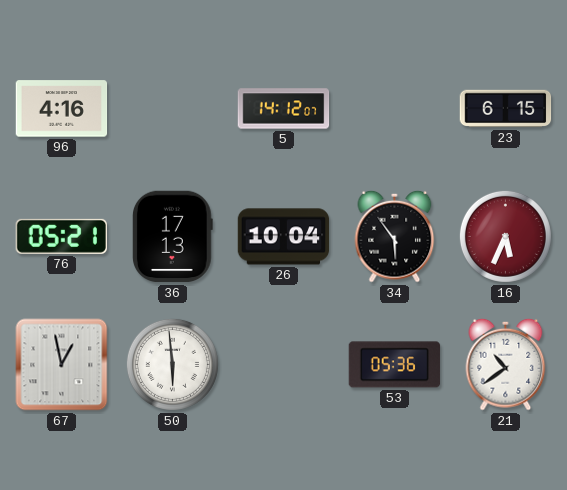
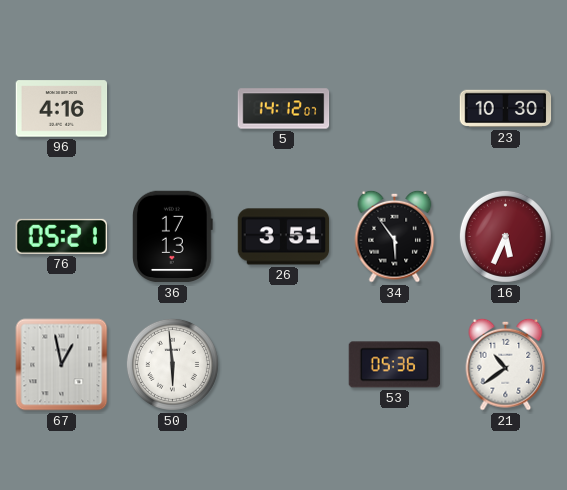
23: 6:15 -> 10:30
26: 10:04 -> 3:51
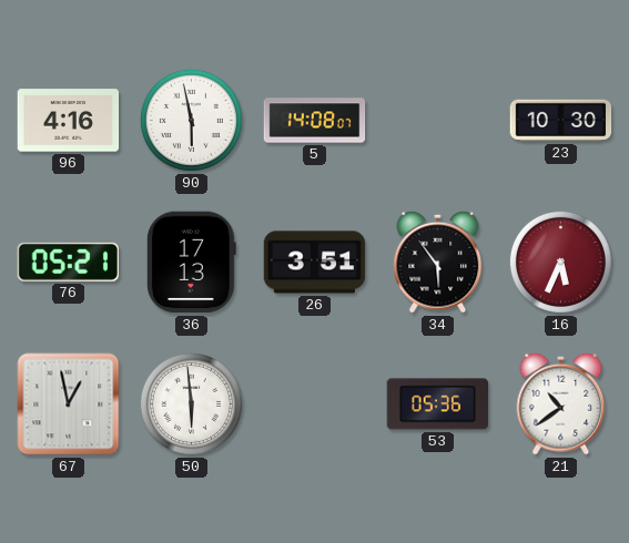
90: none -> 5:58
5: 14:12 -> 14:08
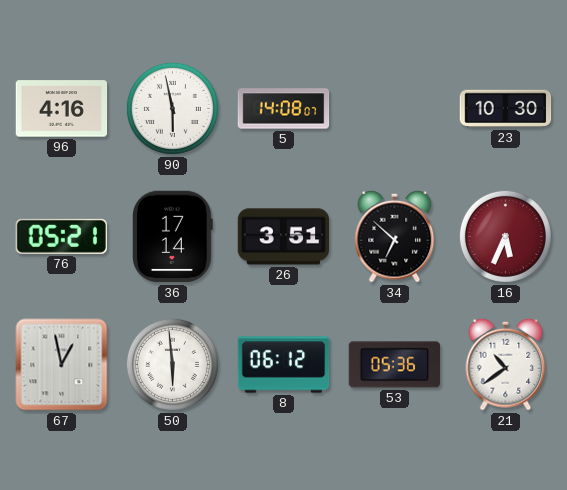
36: 17:13 -> 17:14
34: 5:54 -> 6:52
8: none -> 06:12
